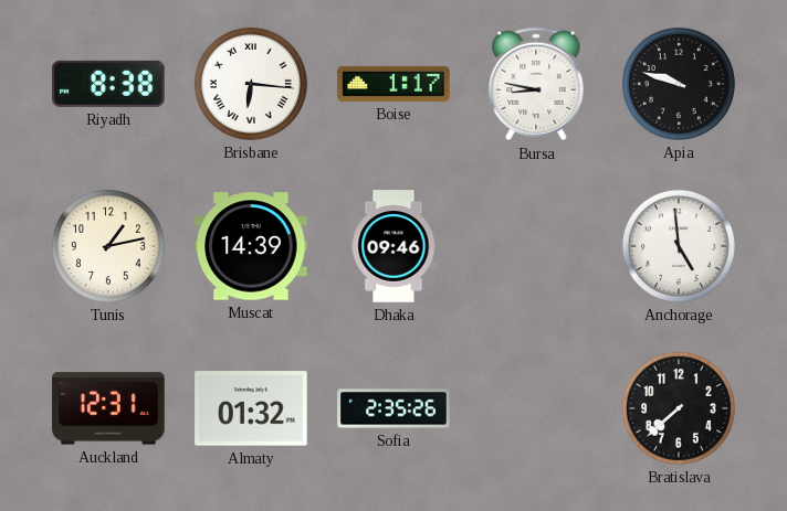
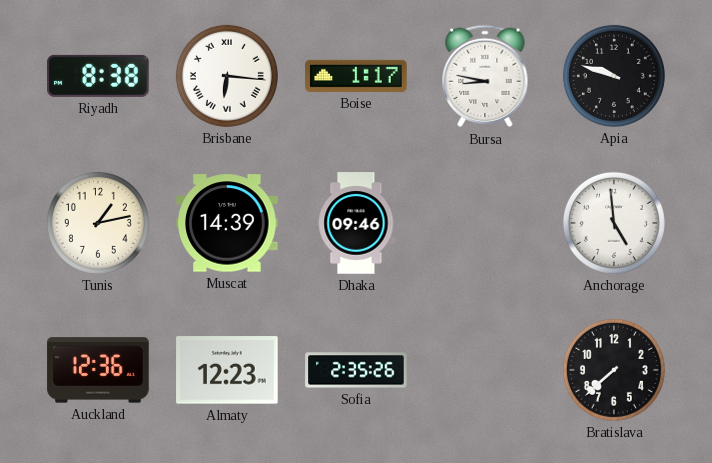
Auckland: 12:31 -> 12:36
Almaty: 01:32 -> 12:23
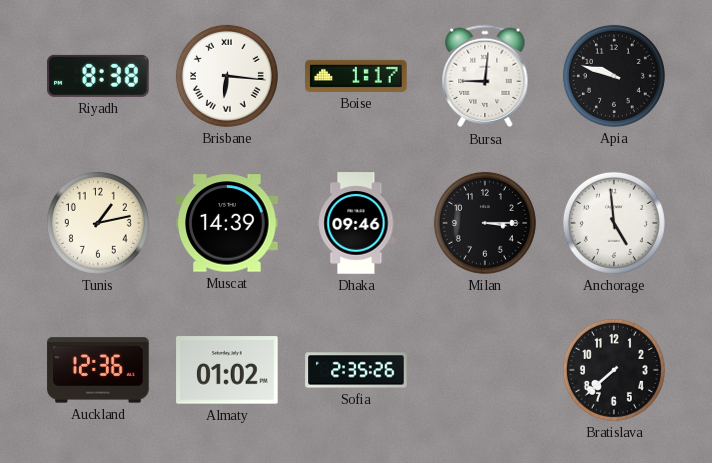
Bursa: 8:47 -> 9:01
Milan: none -> 3:15
Almaty: 12:23 -> 01:02
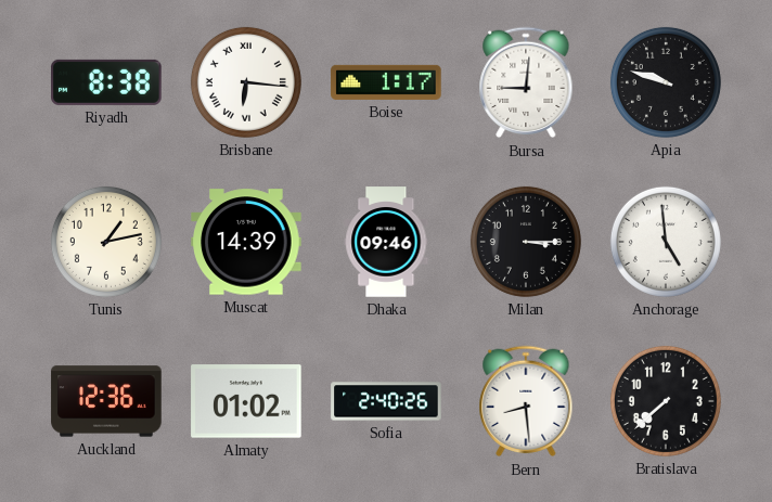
Sofia: 2:35 -> 2:40
Bern: none -> 8:29
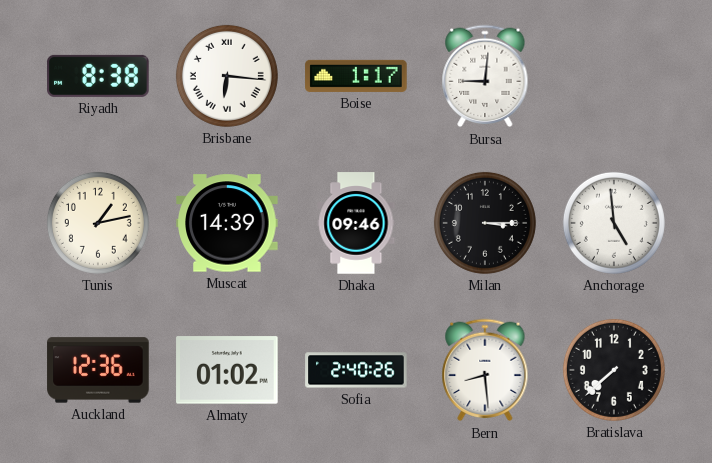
Apia: 9:48 -> none
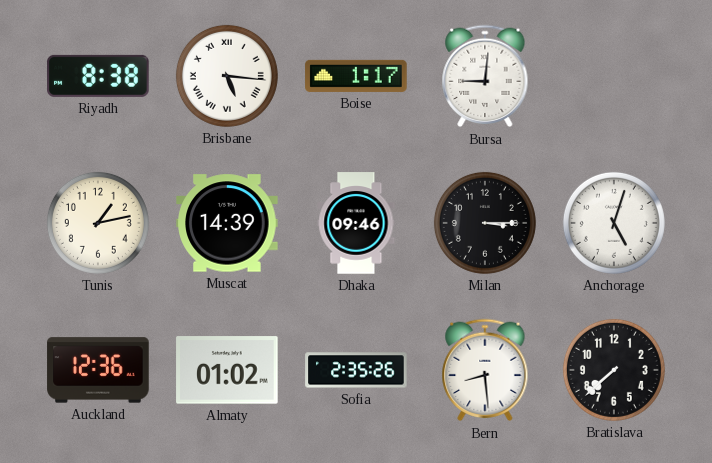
Brisbane: 6:16 -> 5:16
Anchorage: 4:59 -> 5:03
Sofia: 2:40 -> 2:35
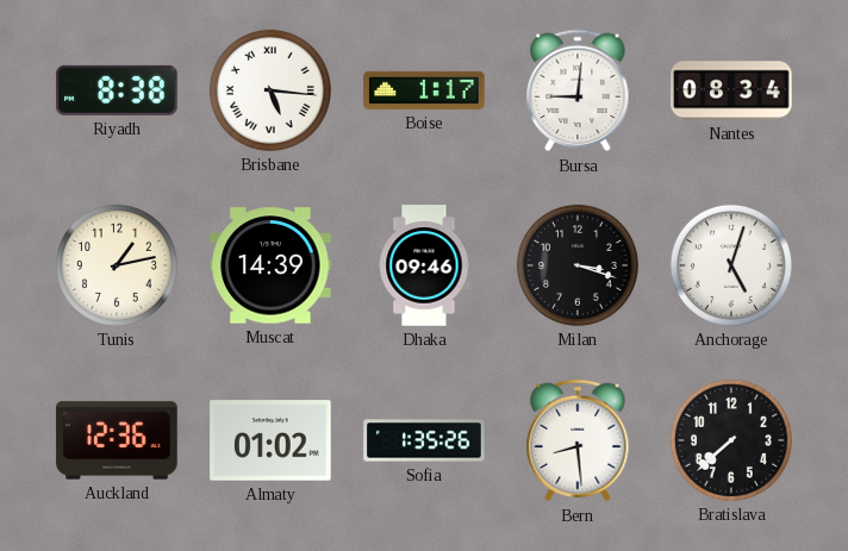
Nantes: none -> 08:34
Milan: 3:15 -> 3:18
Sofia: 2:35 -> 1:35
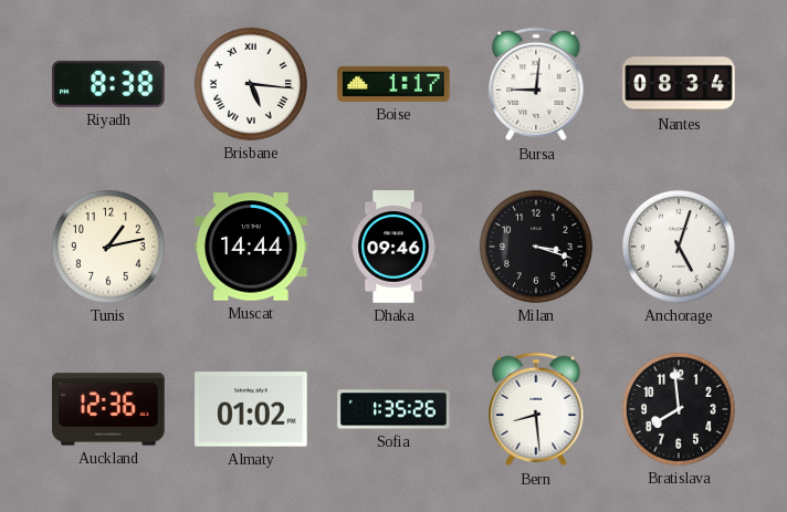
Muscat: 14:39 -> 14:44
Bratislava: 7:38 -> 7:59
